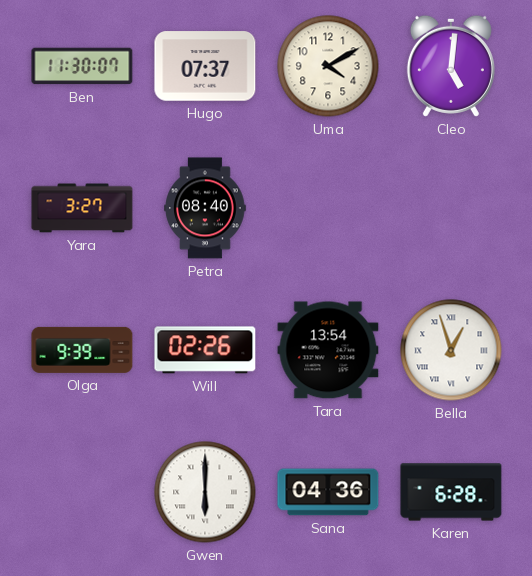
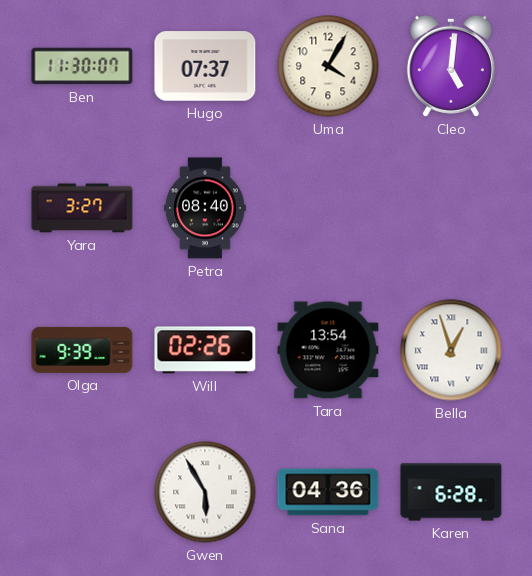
Uma: 4:10 -> 4:05
Gwen: 6:00 -> 5:55
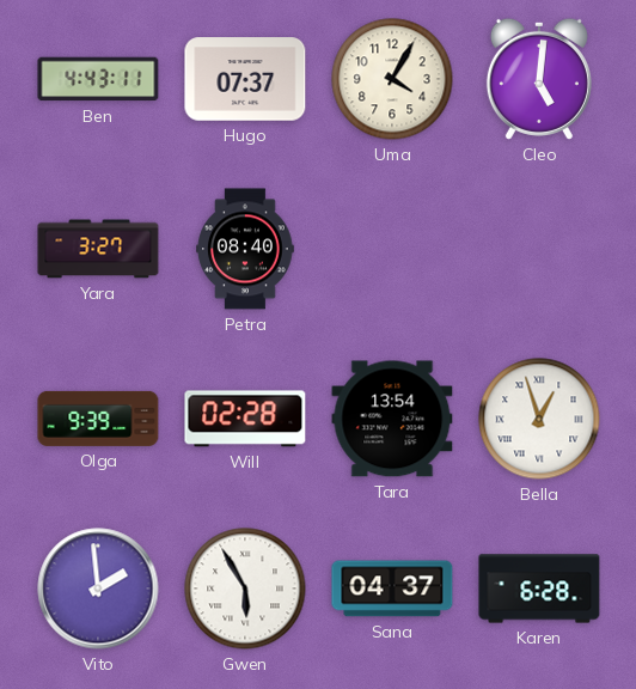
Ben: 11:30 -> 4:43
Will: 02:26 -> 02:28
Vito: none -> 1:59
Sana: 04:36 -> 04:37
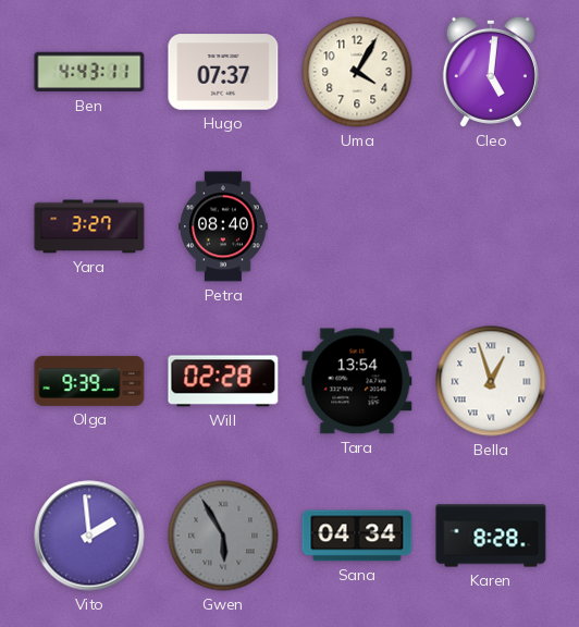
Gwen dial: white -> grey
Sana: 04:37 -> 04:34
Karen: 6:28 -> 8:28
